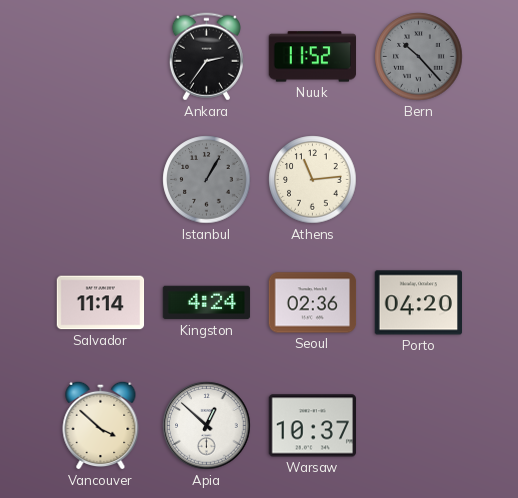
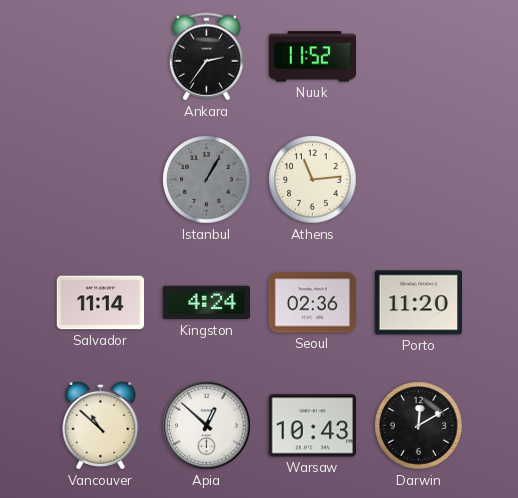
Bern: 10:23 -> none
Porto: 04:20 -> 11:20
Vancouver: 3:52 -> 10:52
Warsaw: 10:37 -> 10:43
Darwin: none -> 12:10
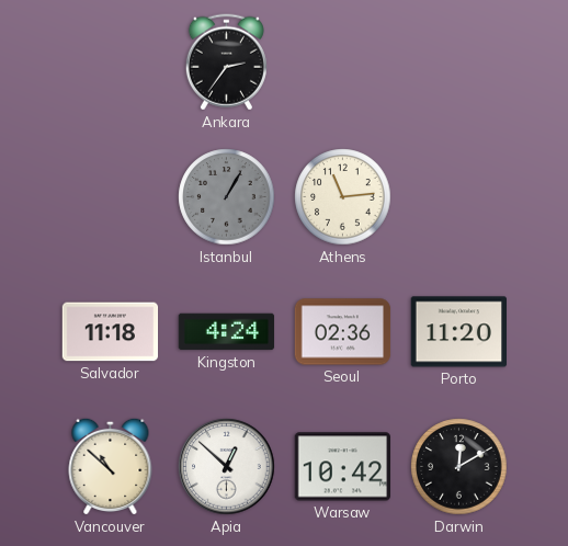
Nuuk: 11:52 -> none
Salvador: 11:14 -> 11:18
Warsaw: 10:43 -> 10:42
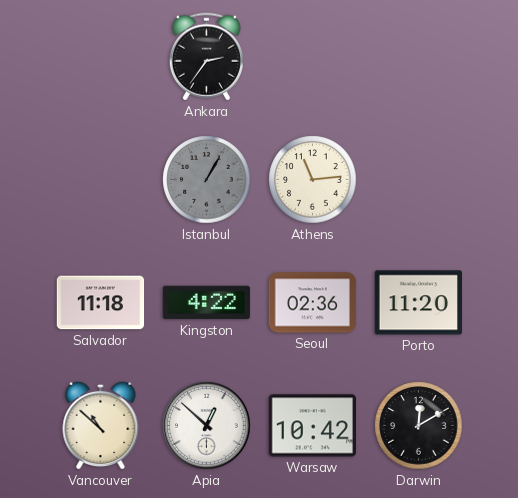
Kingston: 4:24 -> 4:22
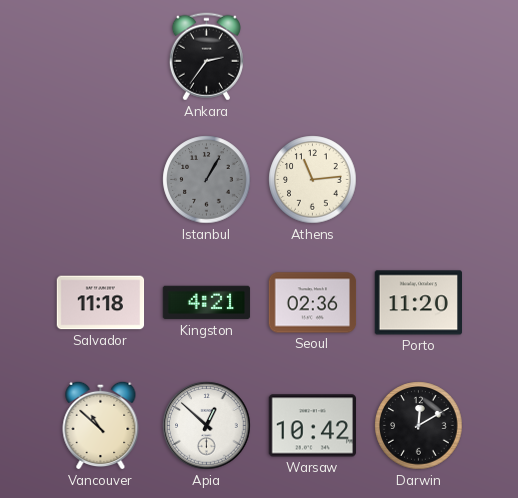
Kingston: 4:22 -> 4:21
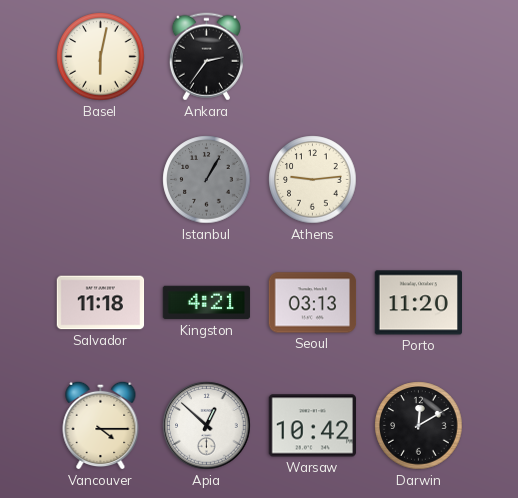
Basel: none -> 6:02
Athens: 11:14 -> 9:14
Seoul: 02:36 -> 03:13
Vancouver: 10:52 -> 4:15
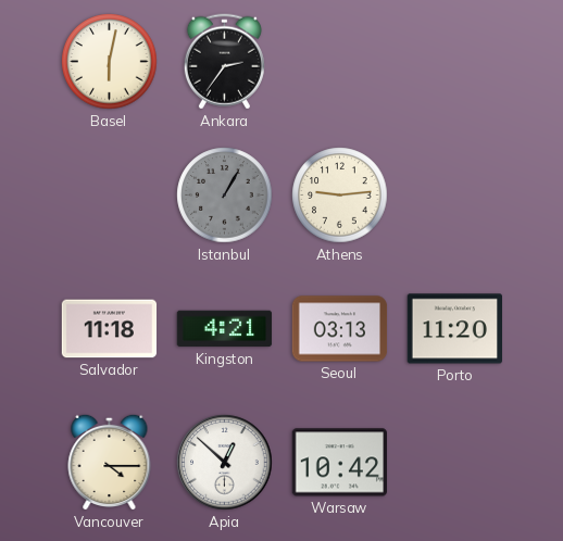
Darwin: 12:10 -> none
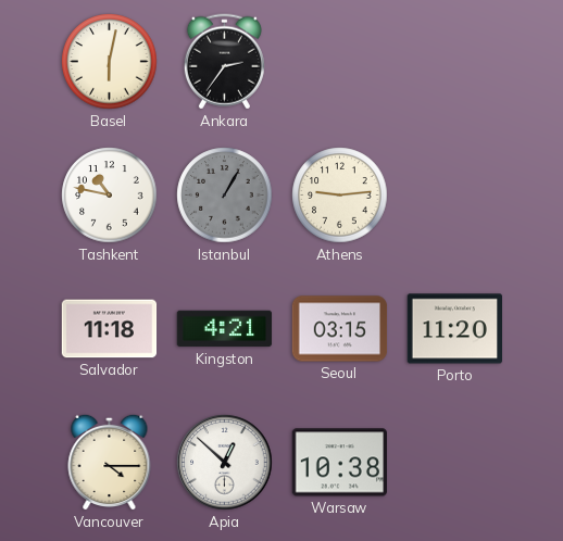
Tashkent: none -> 10:47
Seoul: 03:13 -> 03:15
Warsaw: 10:42 -> 10:38
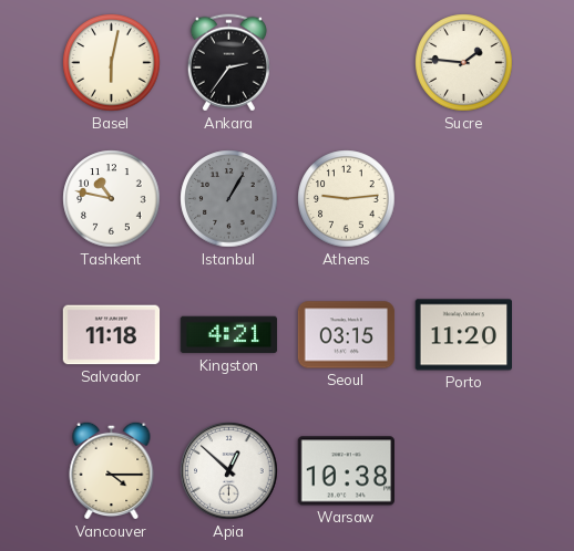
Sucre: none -> 1:46
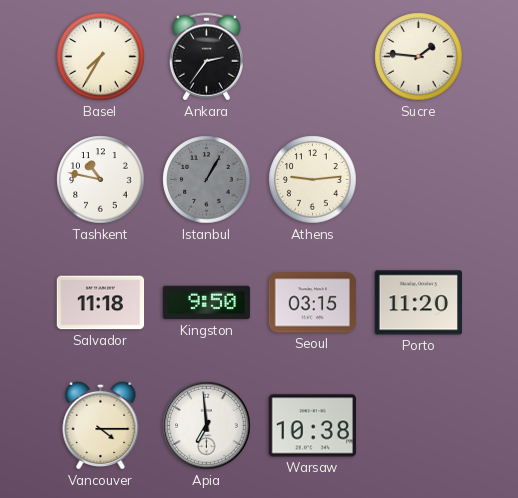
Basel: 6:02 -> 7:35
Kingston: 4:21 -> 9:50
Apia: 12:52 -> 6:59
